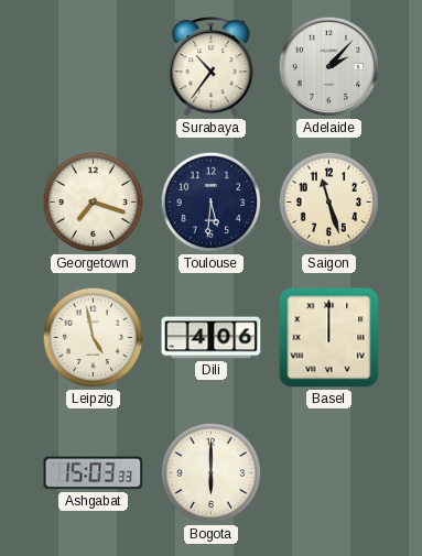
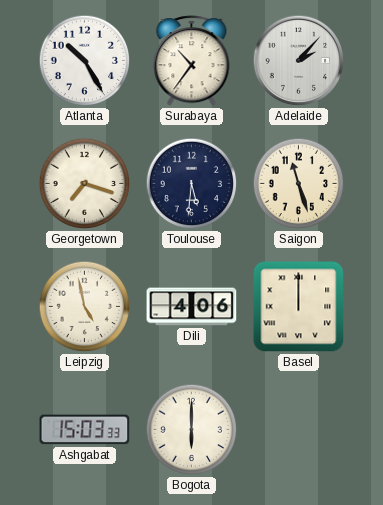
Atlanta: none -> 10:25
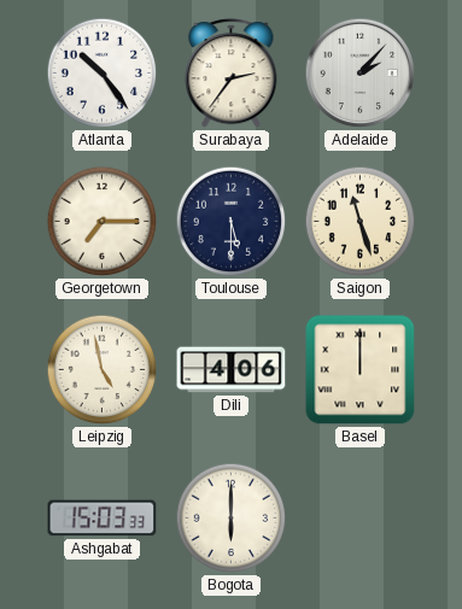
Atlanta: 10:25 -> 10:24
Surabaya: 10:36 -> 2:36
Georgetown: 7:18 -> 7:15
Toulouse: 5:31 -> 5:30
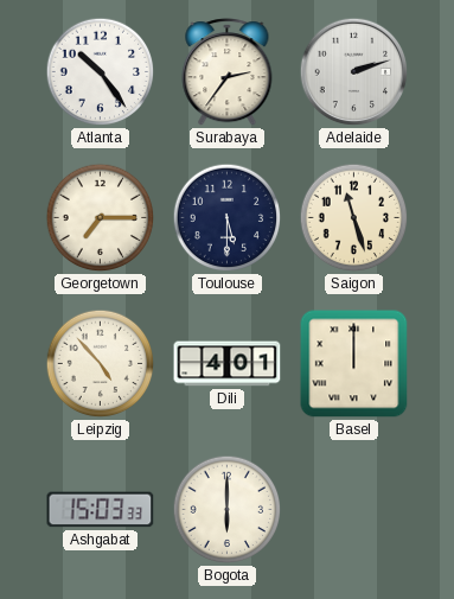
Adelaide: 2:07 -> 2:12
Leipzig: 4:58 -> 4:53
Dili: 4:06 -> 4:01
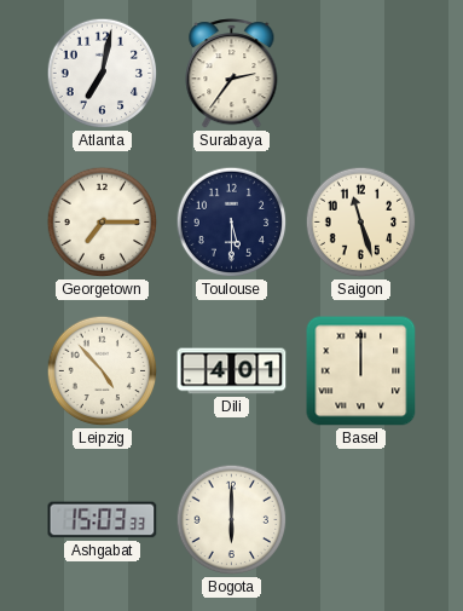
Atlanta: 10:24 -> 7:02
Adelaide: 2:12 -> none
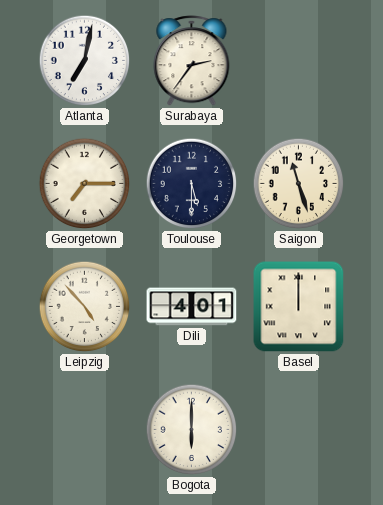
Ashgabat: 15:03 -> none
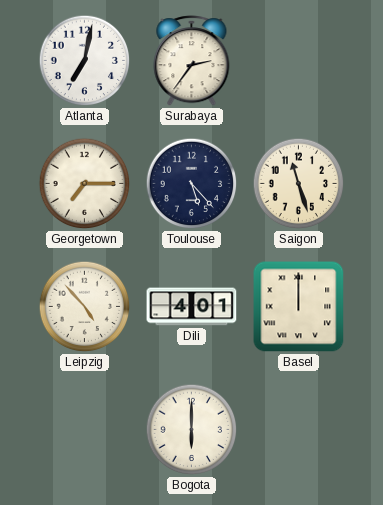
Toulouse: 5:30 -> 5:23
